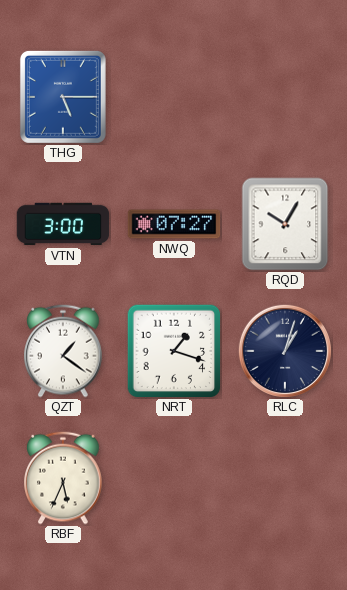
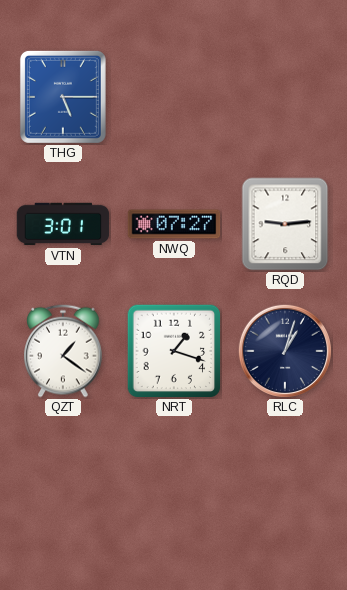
VTN: 3:00 -> 3:01
RQD: 10:05 -> 9:14
RBF: 5:34 -> none
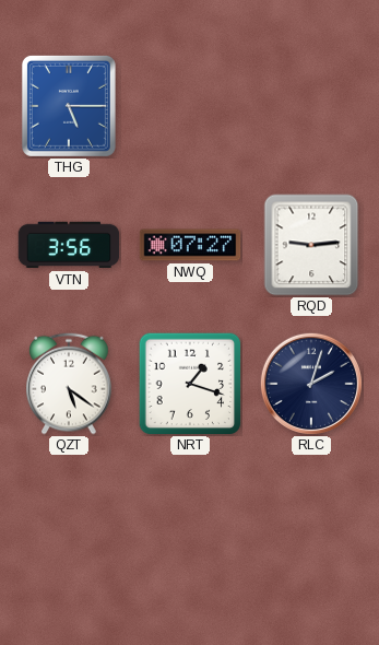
VTN: 3:01 -> 3:56
QZT: 1:21 -> 5:21
RLC: 1:03 -> 2:03
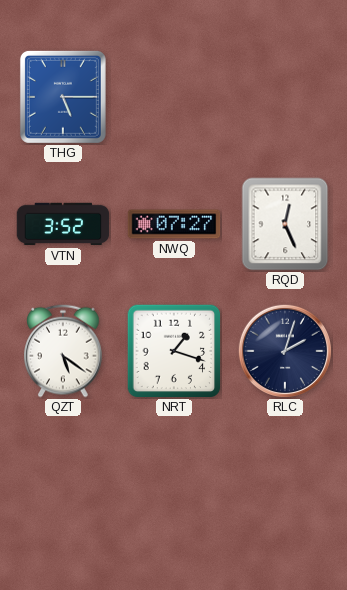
VTN: 3:56 -> 3:52
RQD: 9:14 -> 12:26
